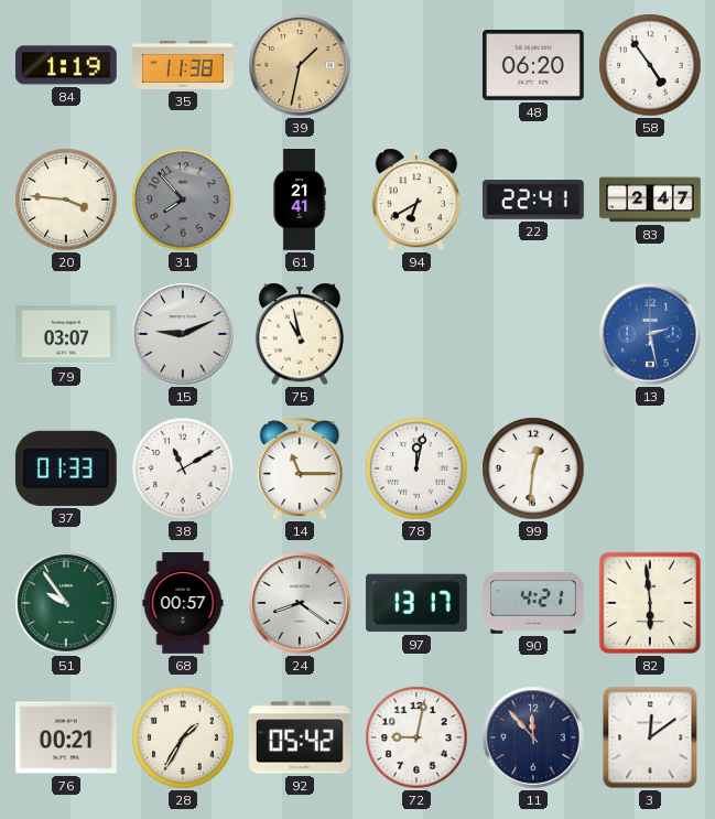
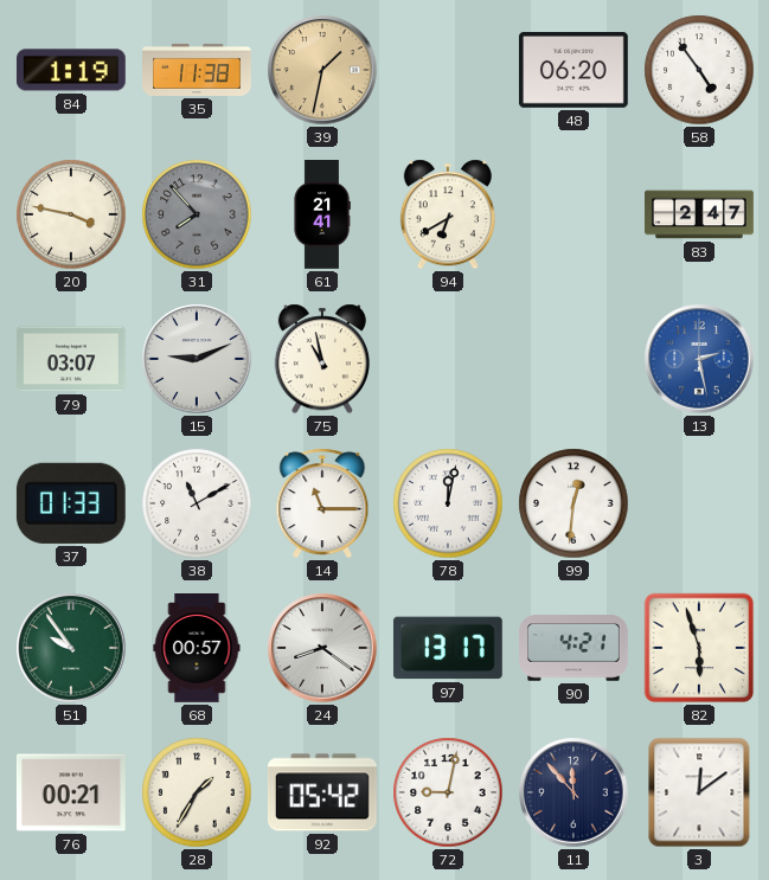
20: 3:46 -> 3:47
22: 22:41 -> none
82: 5:59 -> 5:57
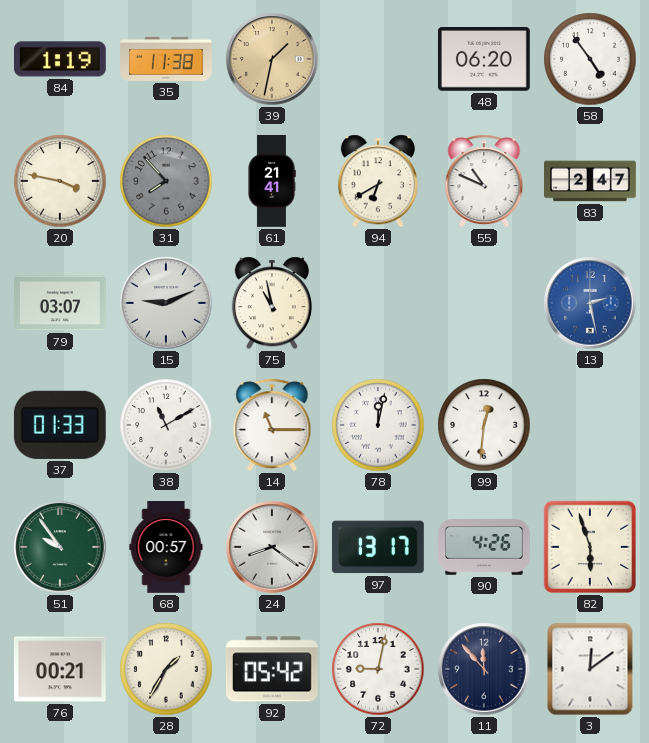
55: none -> 10:49
90: 4:21 -> 4:26
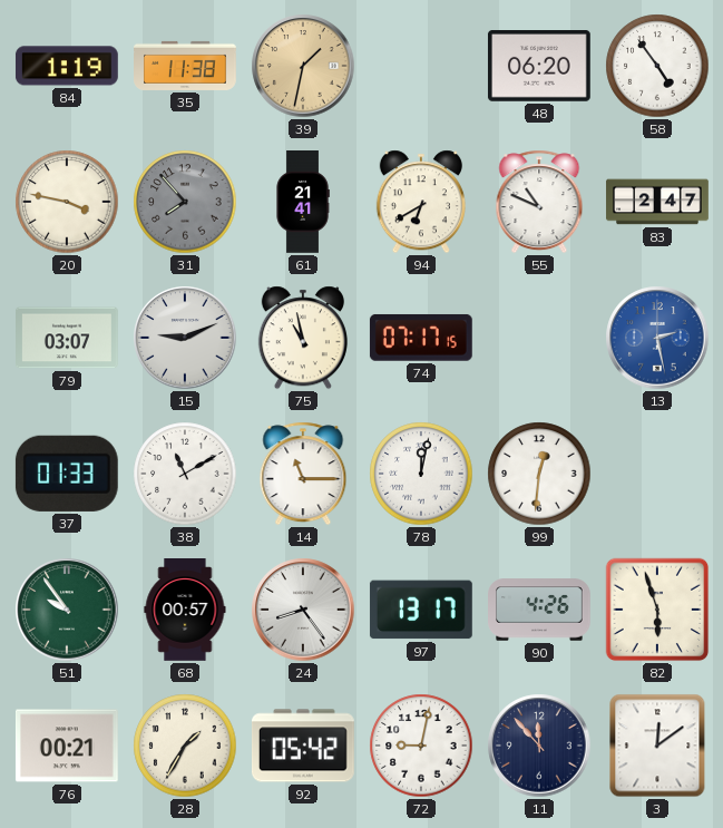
74: none -> 07:17
24: 8:21 -> 8:24
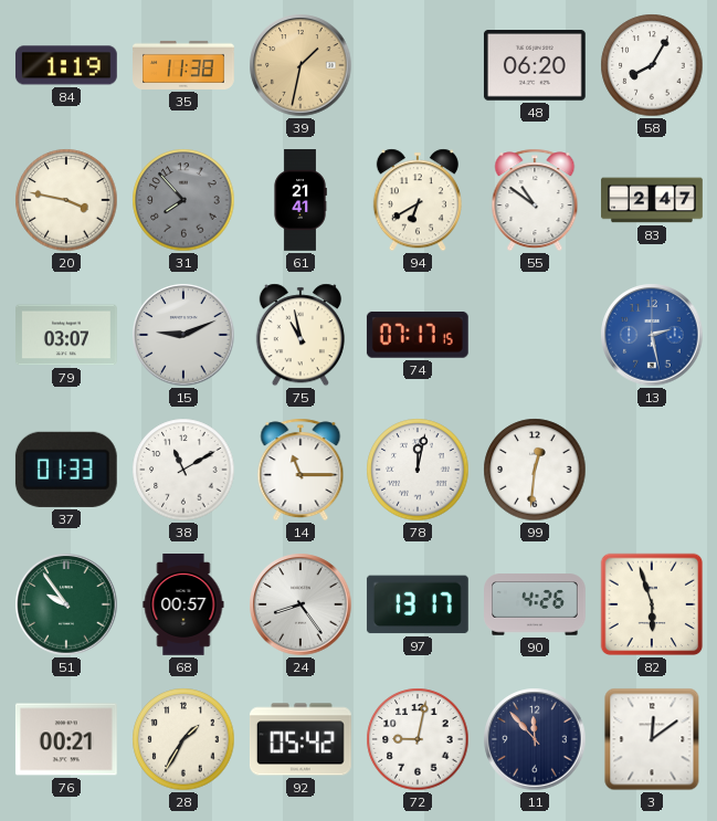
58: 4:54 -> 8:05
55: 10:49 -> 10:51
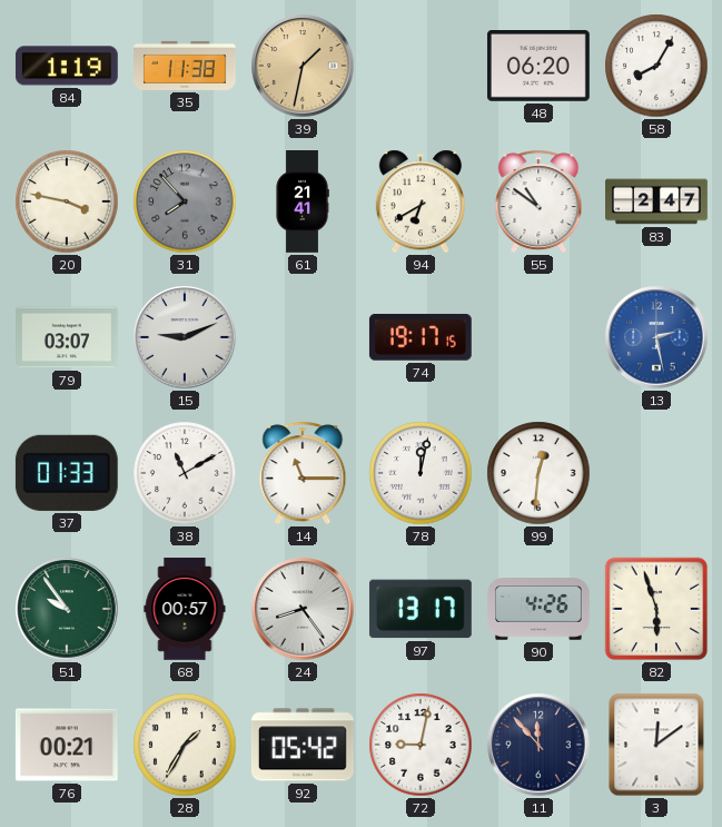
75: 10:58 -> none
74: 07:17 -> 19:17
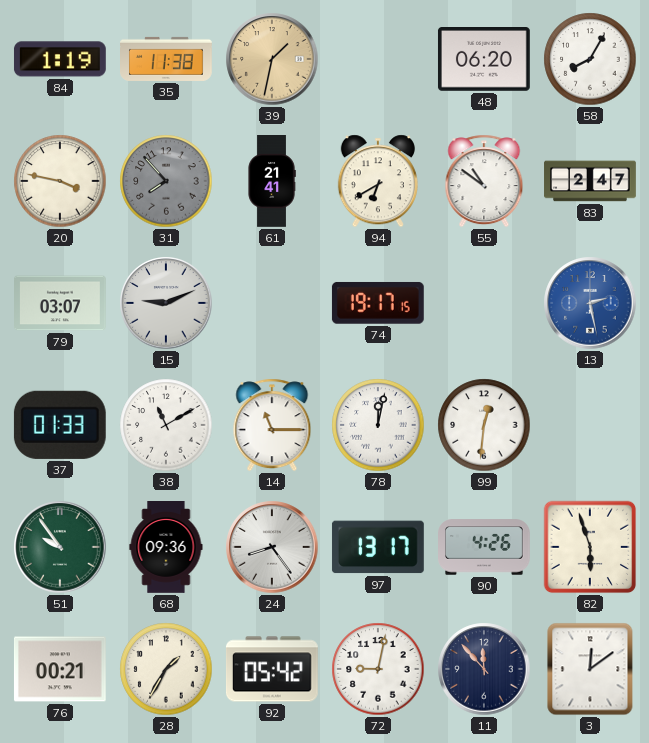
68: 00:57 -> 09:36
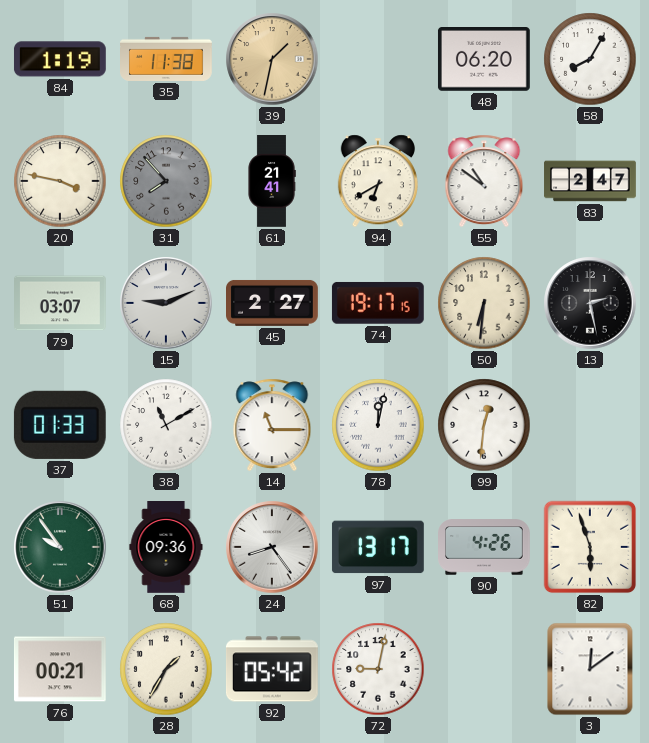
45: none -> 2:27
50: none -> 6:31
13 dial: blue -> black
11: 11:53 -> none
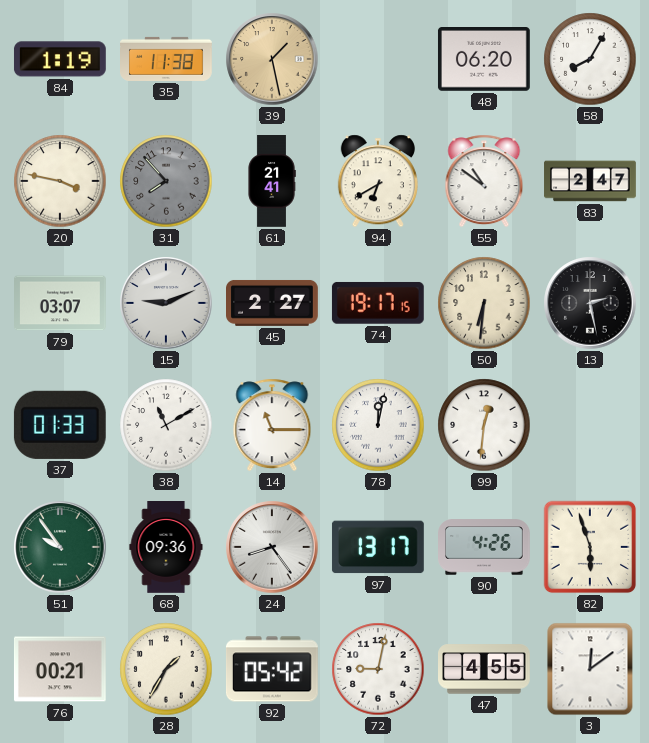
39: 1:32 -> 1:28
47: none -> 4:55
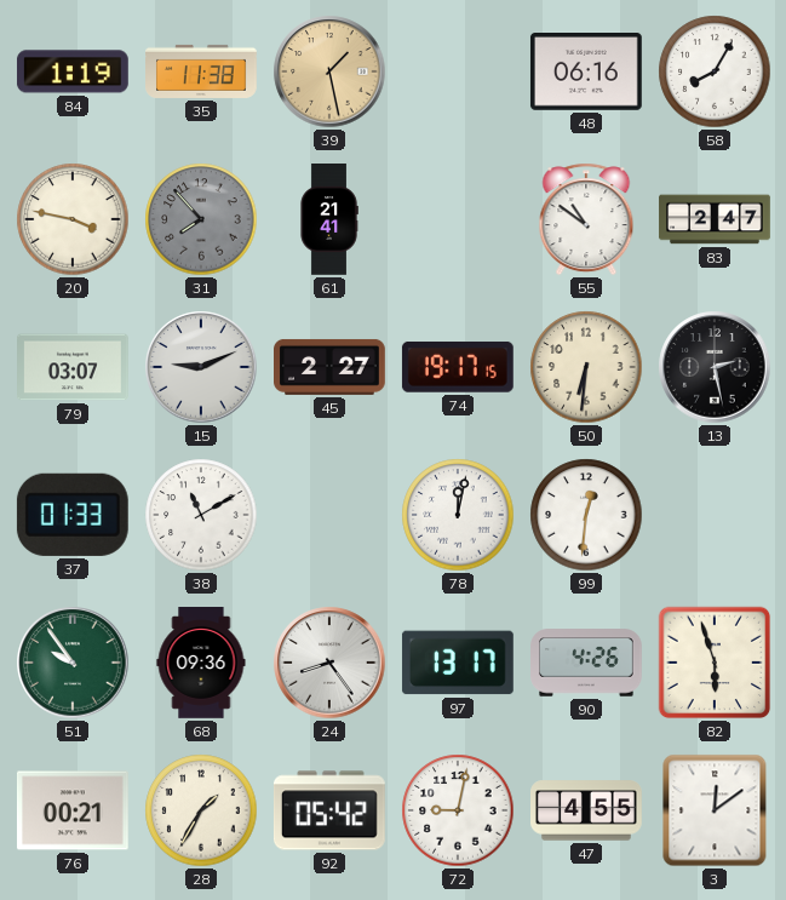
48: 06:20 -> 06:16
94: 6:40 -> none
14: 11:15 -> none
